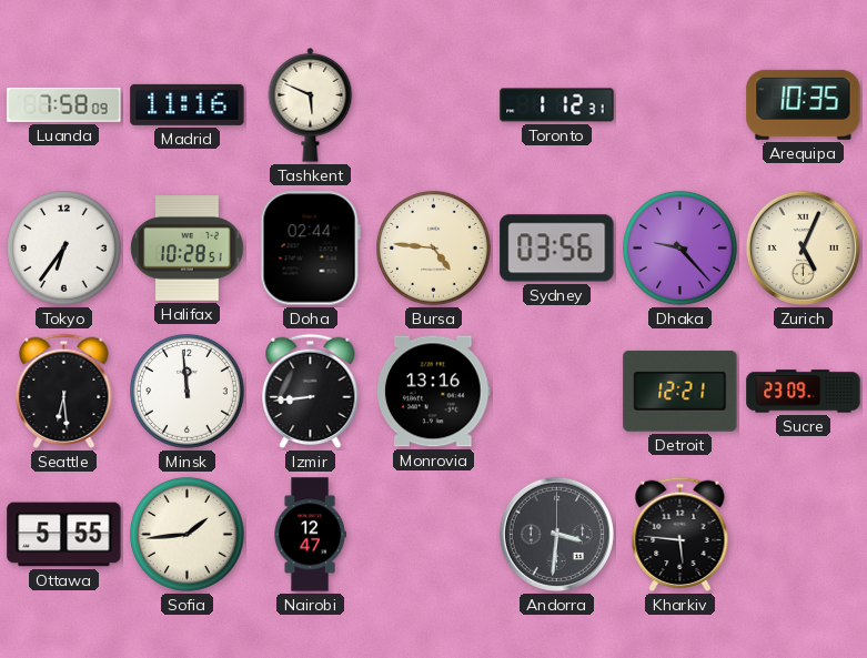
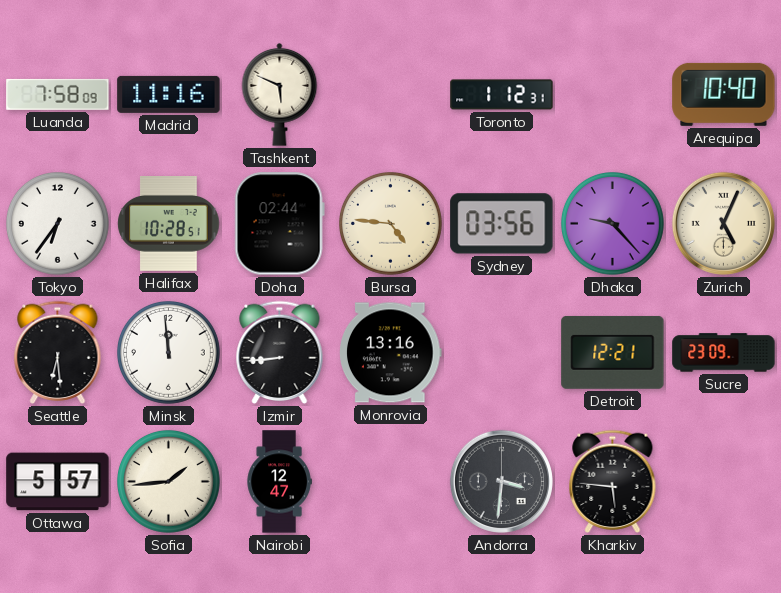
Arequipa: 10:35 -> 10:40
Ottawa: 5:55 -> 5:57
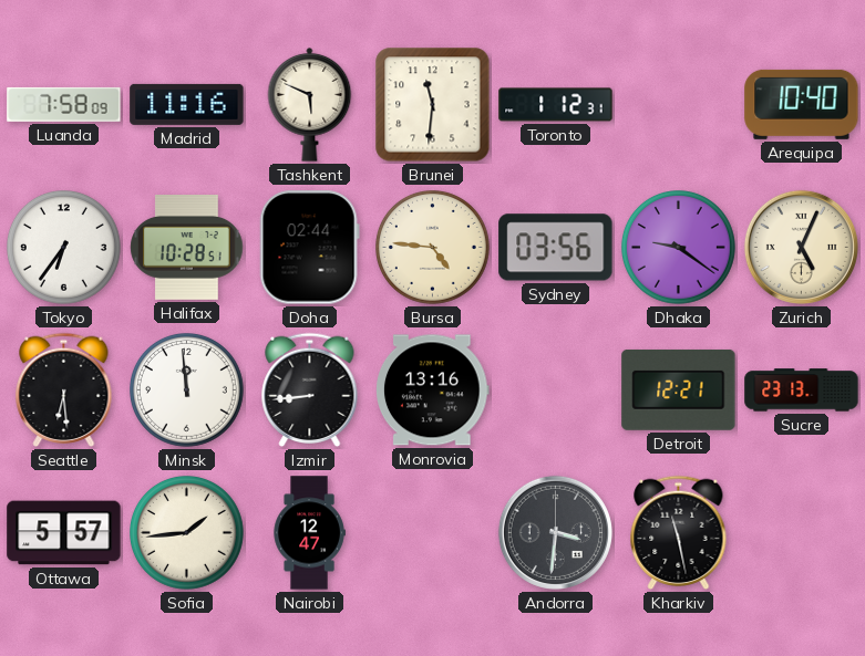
Brunei: none -> 11:31
Dhaka: 9:23 -> 9:21
Sucre: 23:09 -> 23:13
Kharkiv: 5:46 -> 11:28
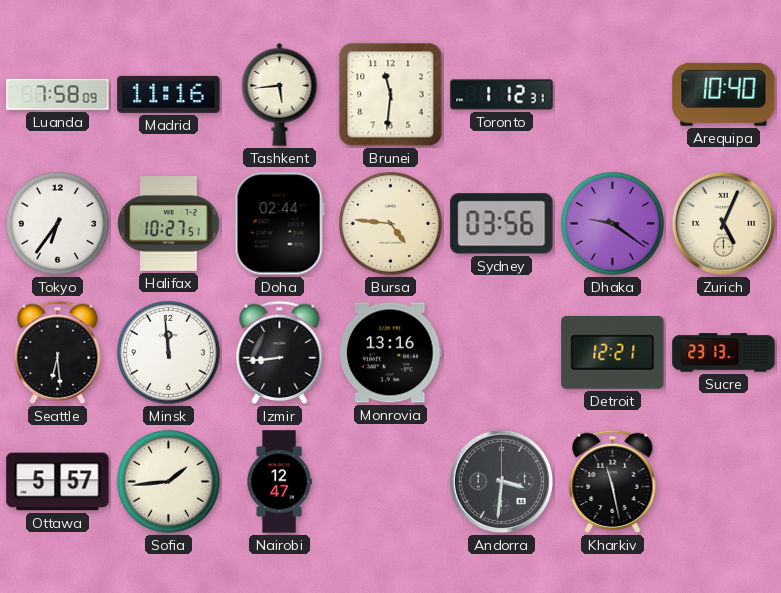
Tashkent: 5:49 -> 5:44
Halifax: 10:28 -> 10:27
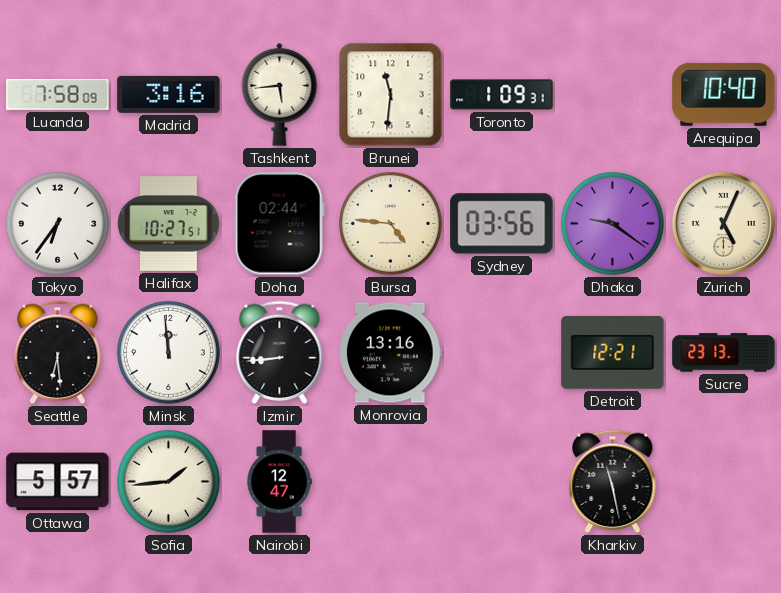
Madrid: 11:16 -> 3:16
Toronto: 1:12 -> 1:09
Andorra: 3:31 -> none
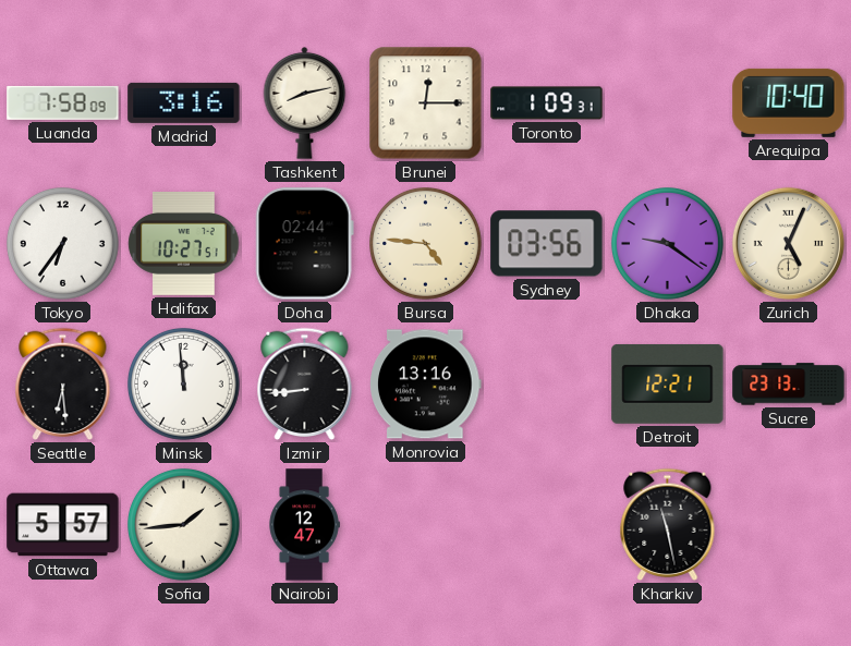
Tashkent: 5:44 -> 8:13
Brunei: 11:31 -> 12:15
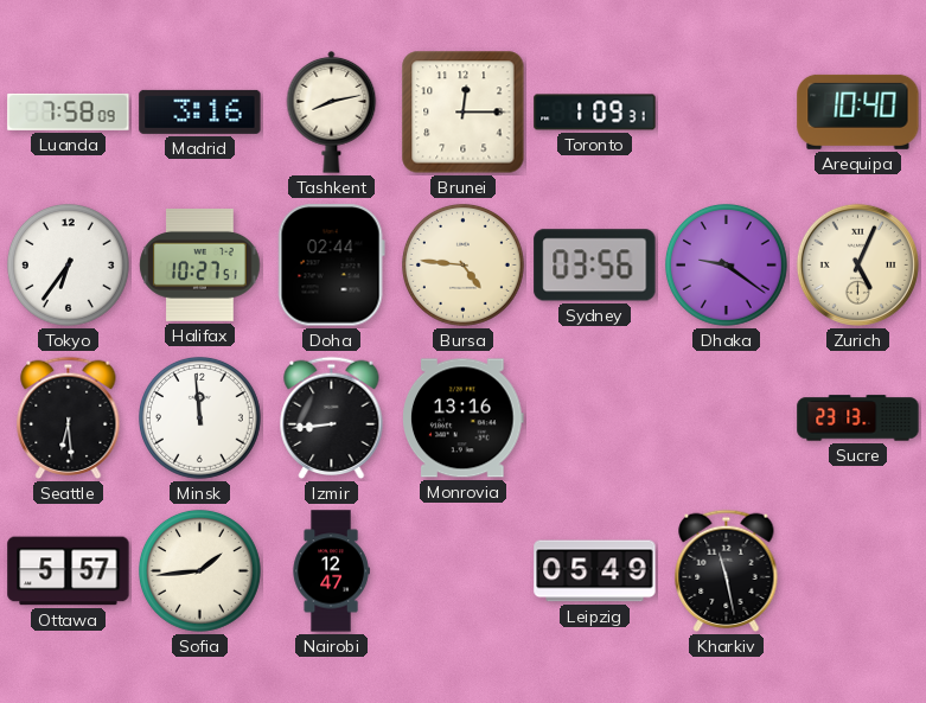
Detroit: 12:21 -> none
Leipzig: none -> 05:49
